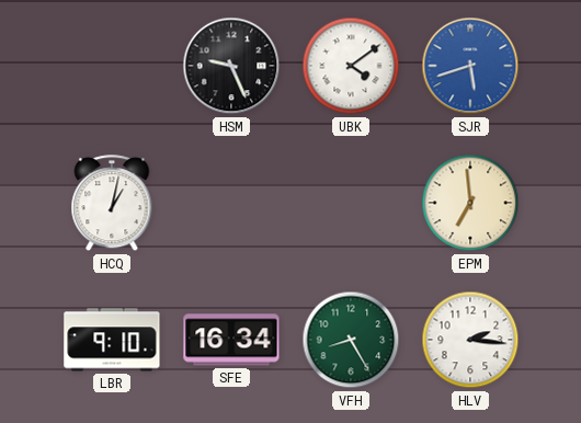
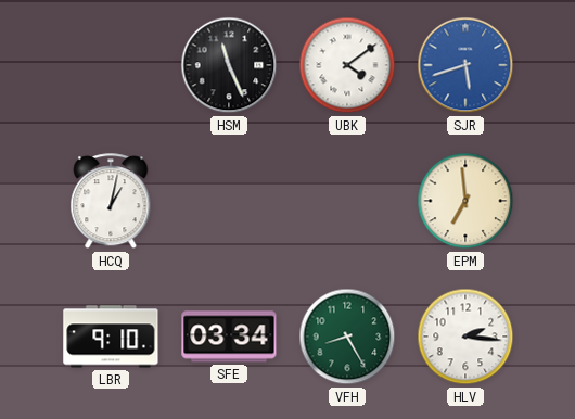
HSM: 9:26 -> 11:26
SFE: 16:34 -> 03:34
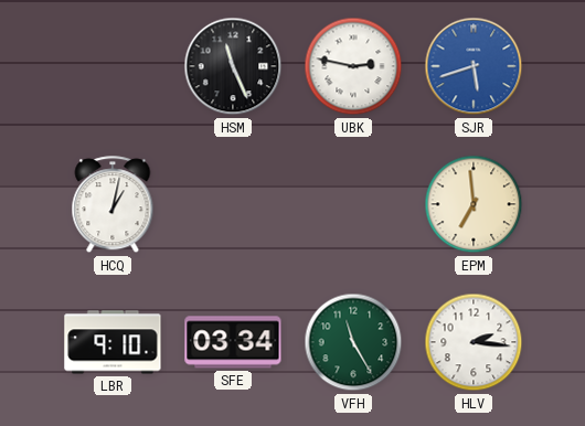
UBK: 4:09 -> 2:47
VFH: 8:25 -> 11:25
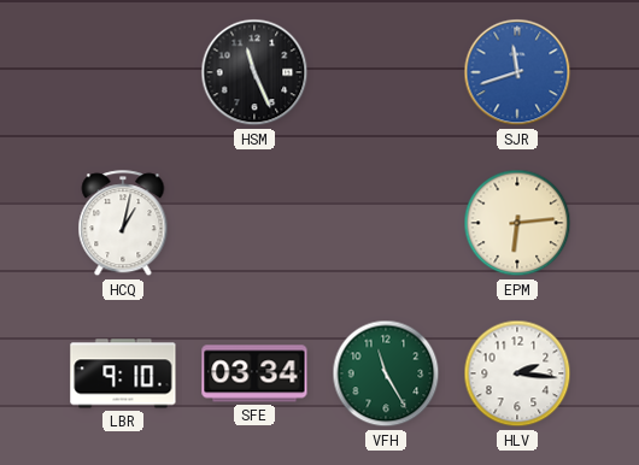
UBK: 2:47 -> none
SJR: 5:42 -> 11:42
EPM: 6:59 -> 6:14
